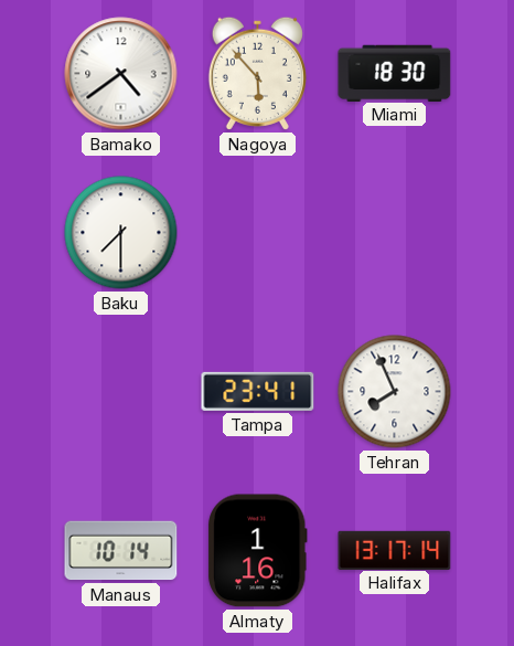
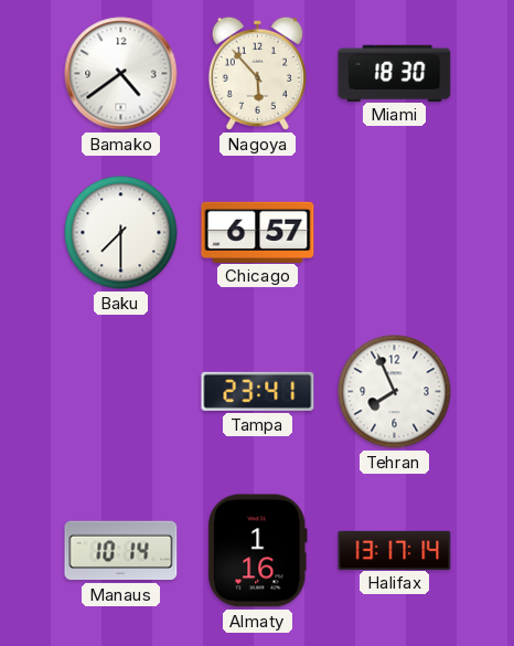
Chicago: none -> 6:57
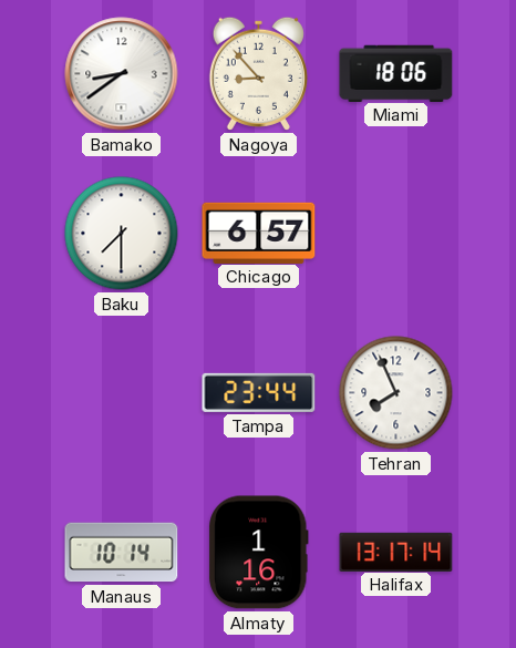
Bamako: 4:39 -> 8:39
Nagoya: 5:53 -> 8:53
Miami: 18:30 -> 18:06
Tampa: 23:41 -> 23:44
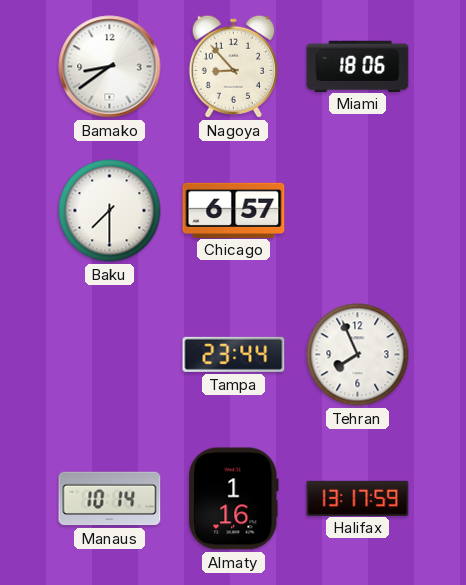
Halifax: 13:17:14 -> 13:17:59
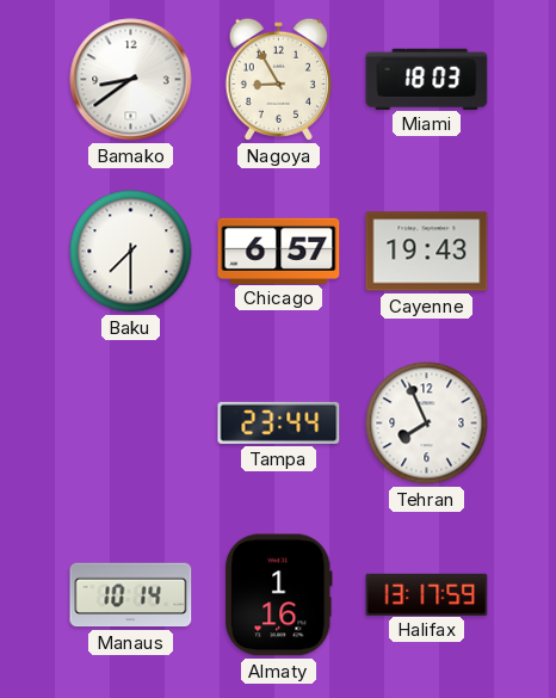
Nagoya: 8:53 -> 8:55
Miami: 18:06 -> 18:03
Cayenne: none -> 19:43
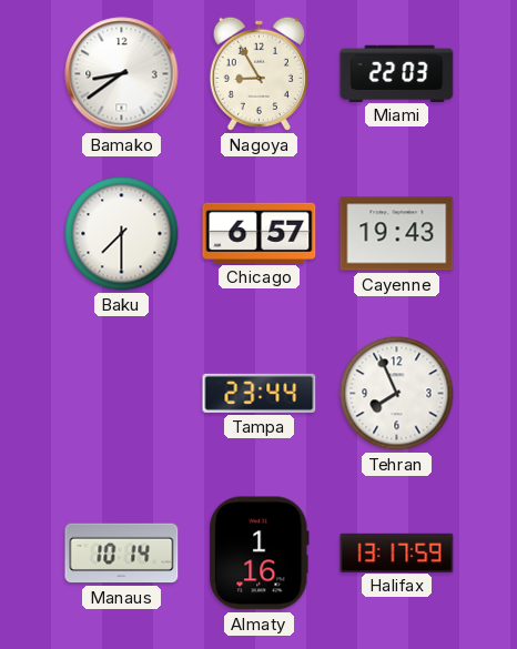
Miami: 18:03 -> 22:03
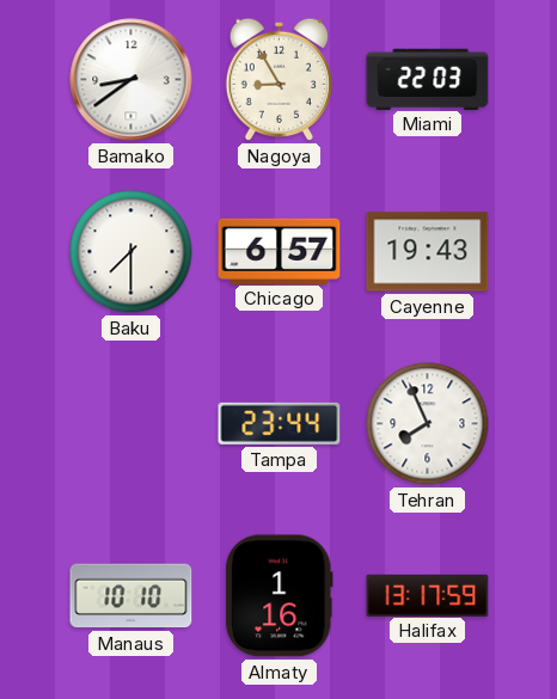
Manaus: 10:14 -> 10:10
